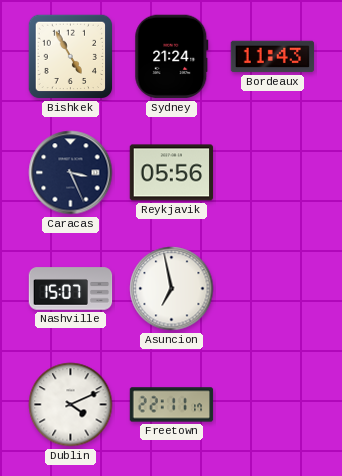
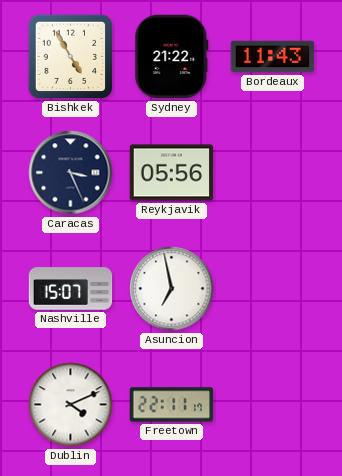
Sydney: 21:24 -> 21:22
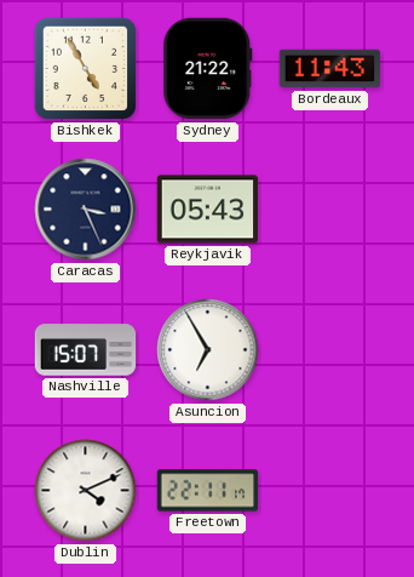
Reykjavik: 05:56 -> 05:43
Asuncion: 6:58 -> 6:55
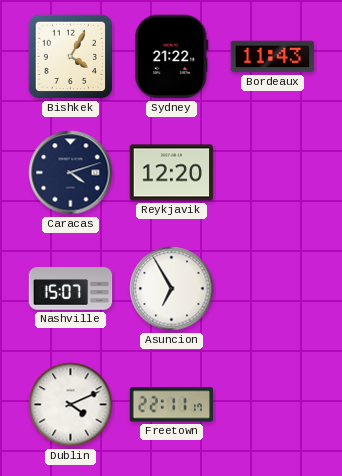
Bishkek: 4:55 -> 4:05
Caracas: 3:26 -> 4:12
Reykjavik: 05:43 -> 12:20
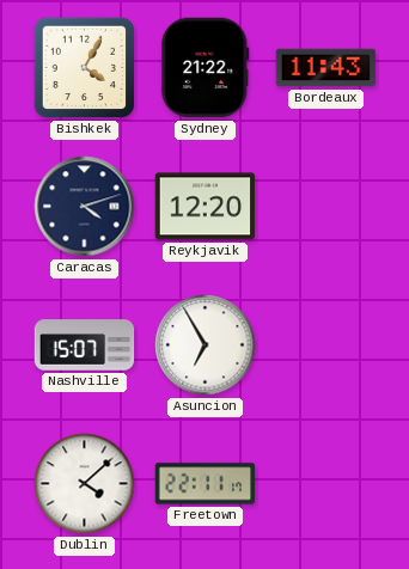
Dublin: 4:11 -> 4:08
